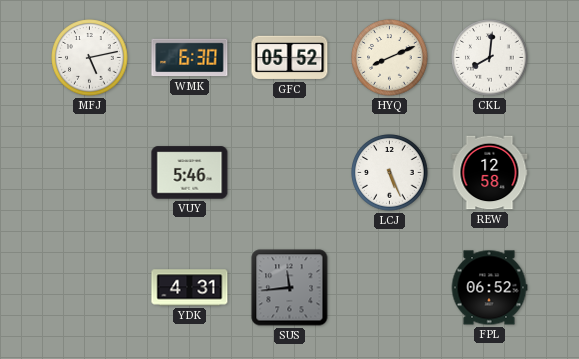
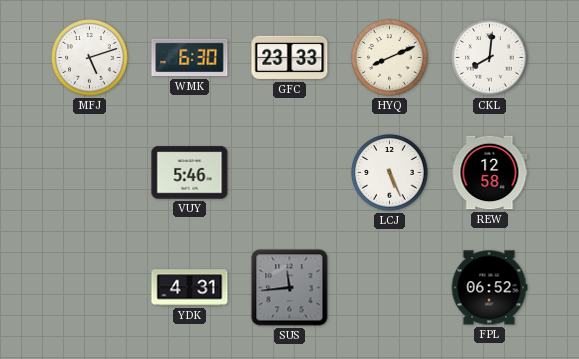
MFJ: 5:13 -> 5:12
GFC: 05:52 -> 23:33
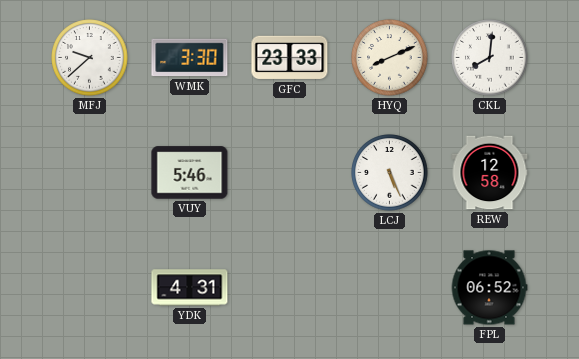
MFJ: 5:12 -> 9:38
WMK: 6:30 -> 3:30
SUS: 11:44 -> none
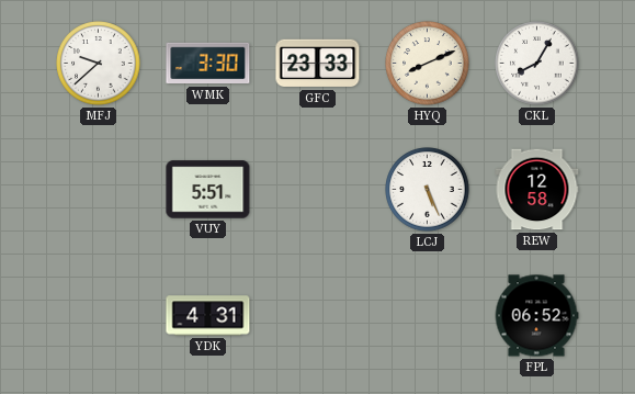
CKL: 8:01 -> 8:05
VUY: 5:46 -> 5:51
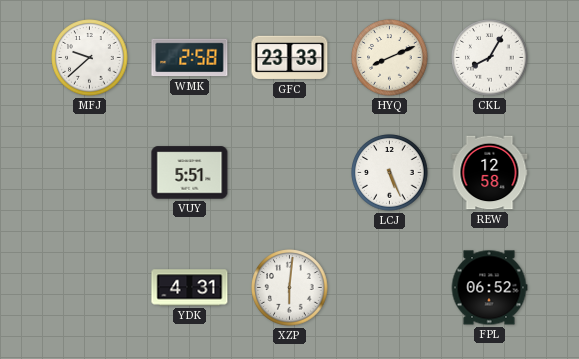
WMK: 3:30 -> 2:58
XZP: none -> 6:01
